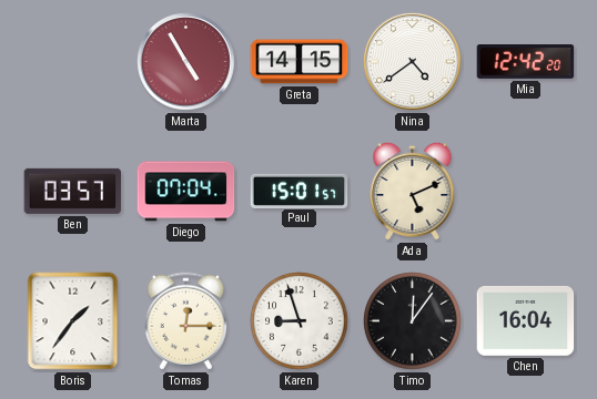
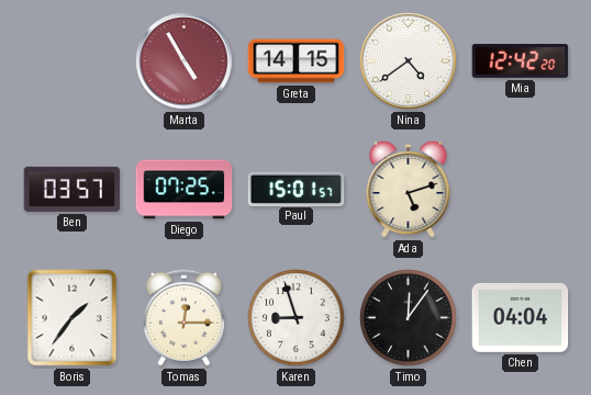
Diego: 07:04 -> 07:25
Ada: 5:11 -> 5:12
Chen: 16:04 -> 04:04
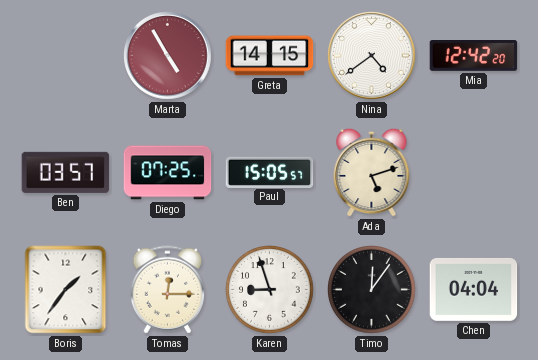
Paul: 15:01 -> 15:05
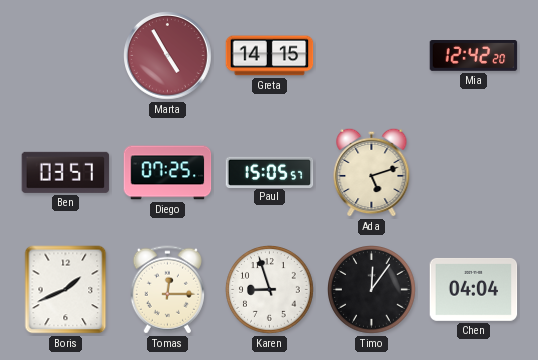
Nina: 4:39 -> none
Boris: 1:36 -> 1:41
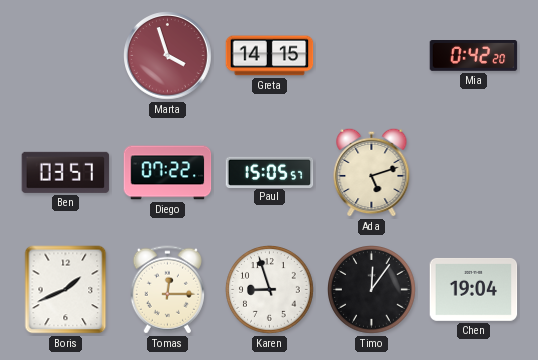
Marta: 4:55 -> 3:57
Mia: 12:42 -> 0:42
Diego: 07:25 -> 07:22
Chen: 04:04 -> 19:04
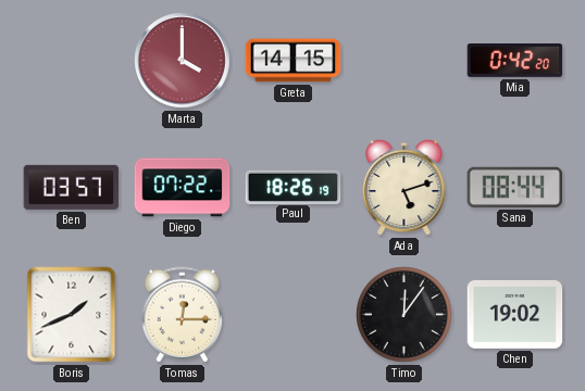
Marta: 3:57 -> 4:00
Paul: 15:05 -> 18:26
Sana: none -> 08:44
Karen: 8:57 -> none
Chen: 19:04 -> 19:02
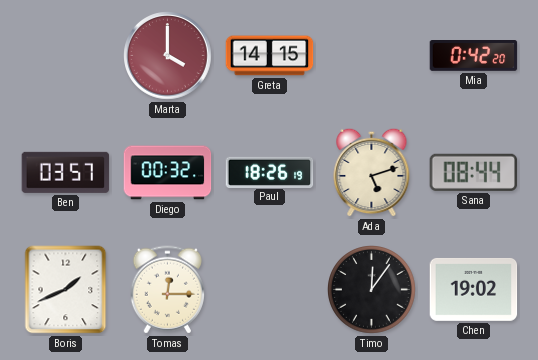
Diego: 07:22 -> 00:32
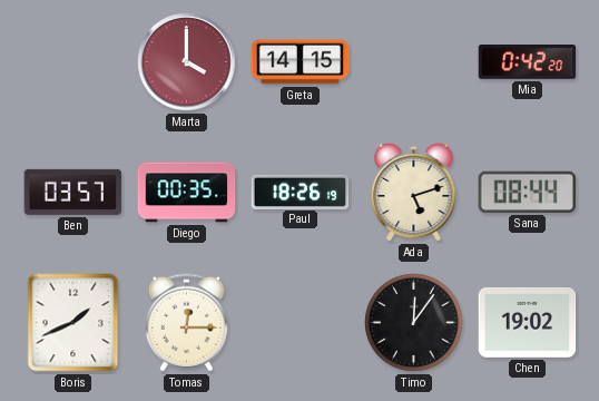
Diego: 00:32 -> 00:35
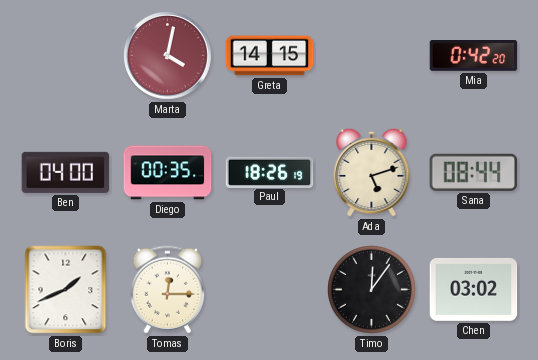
Marta: 4:00 -> 4:02
Ben: 03:57 -> 04:00
Chen: 19:02 -> 03:02
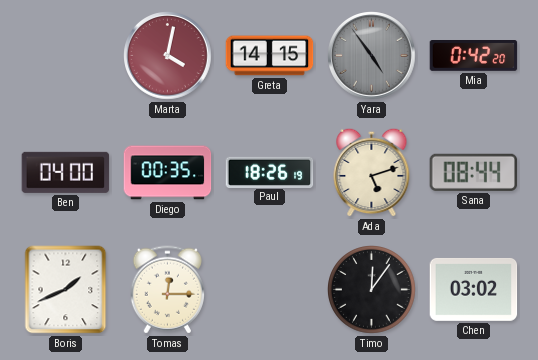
Yara: none -> 4:54
